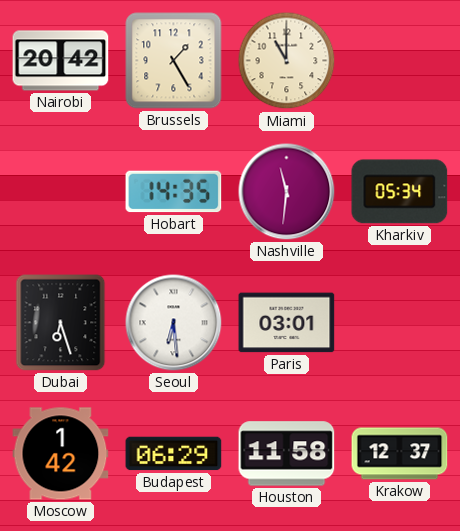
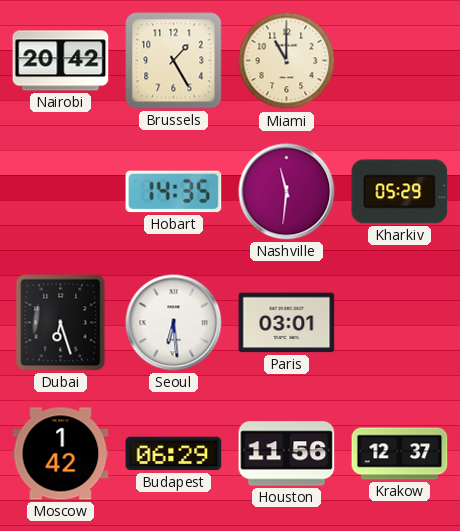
Kharkiv: 05:34 -> 05:29
Houston: 11:58 -> 11:56
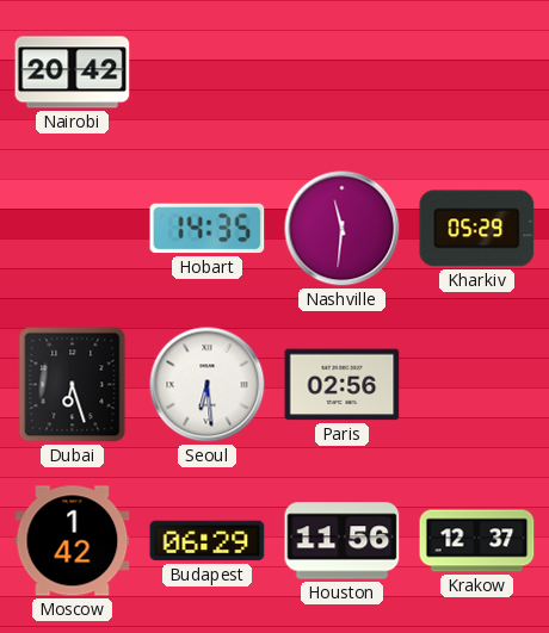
Brussels: 1:25 -> none
Miami: 11:00 -> none
Paris: 03:01 -> 02:56
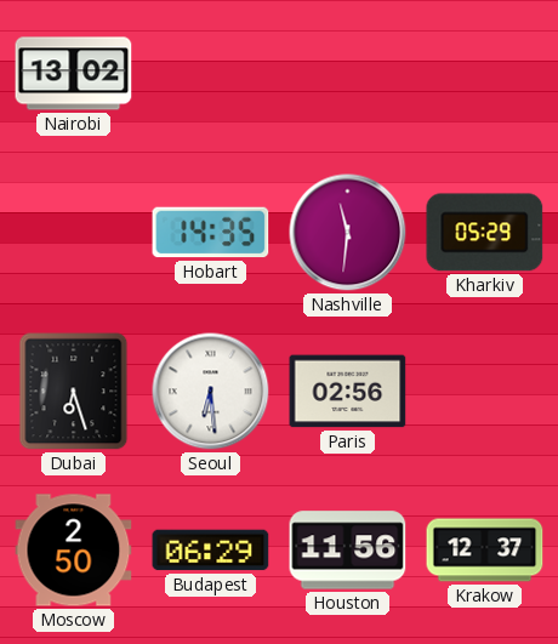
Nairobi: 20:42 -> 13:02
Moscow: 1:42 -> 2:50
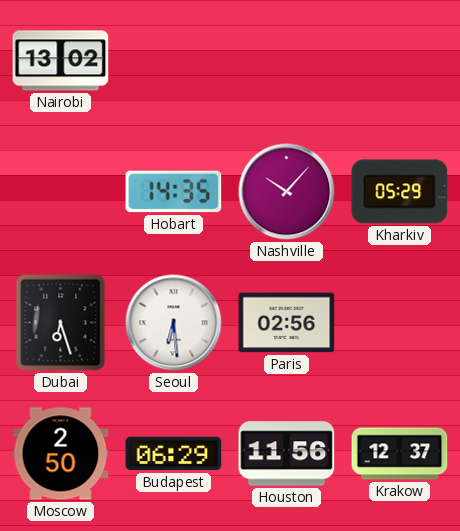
Nashville: 11:31 -> 10:07
